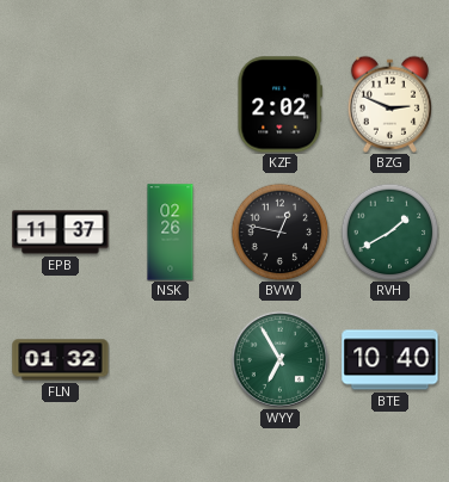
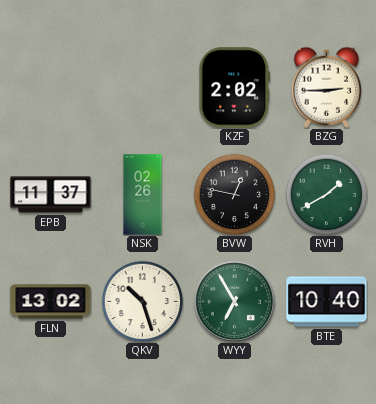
BZG: 2:49 -> 2:45
FLN: 01:32 -> 13:02
QKV: none -> 10:27
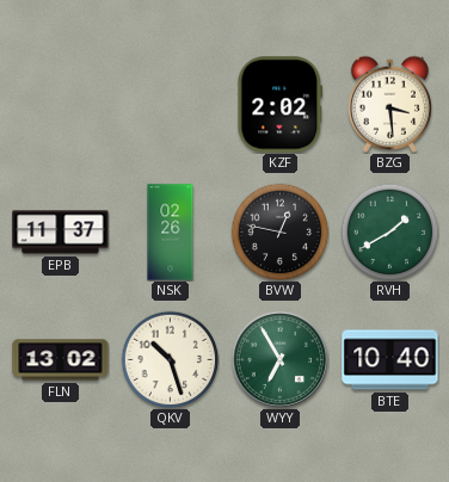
BZG: 2:45 -> 3:29
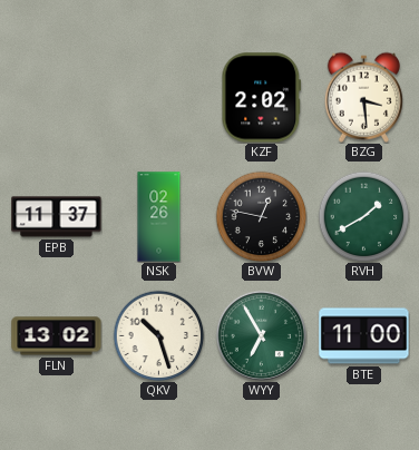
BTE: 10:40 -> 11:00
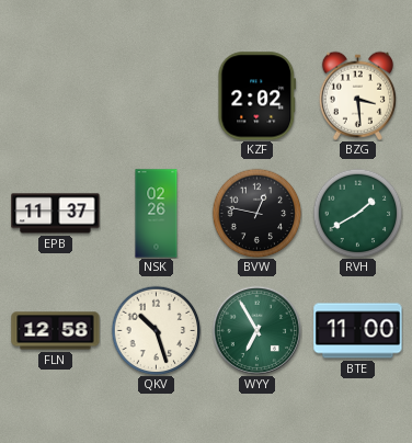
FLN: 13:02 -> 12:58
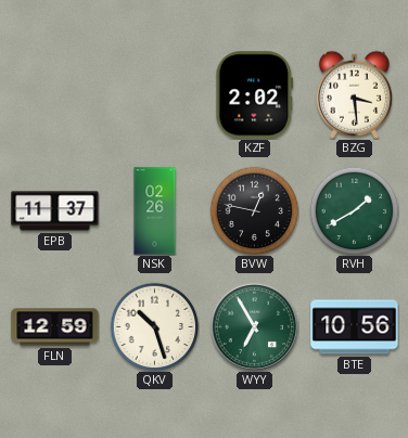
FLN: 12:58 -> 12:59
BTE: 11:00 -> 10:56
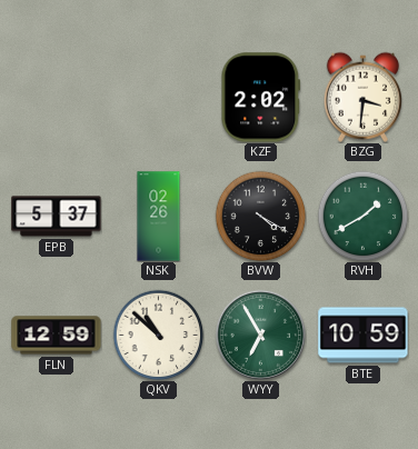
BZG: 3:29 -> 3:31
EPB: 11:37 -> 5:37
BVW: 12:47 -> 4:20
QKV: 10:27 -> 10:52
BTE: 10:56 -> 10:59
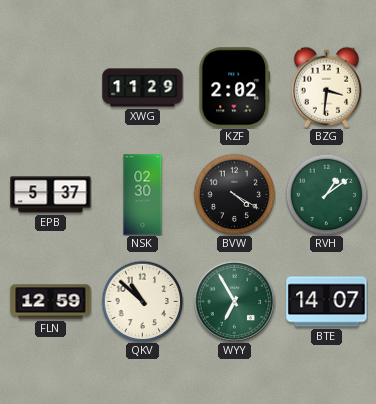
XWG: none -> 11:29
NSK: 02:26 -> 02:30
RVH: 1:40 -> 1:09
BTE: 10:59 -> 14:07
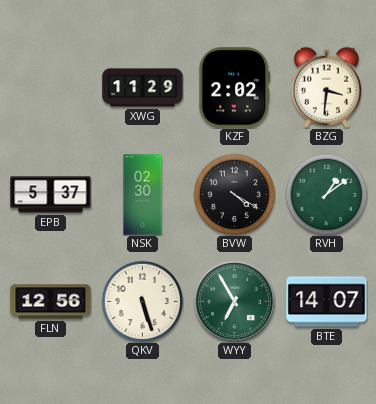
FLN: 12:59 -> 12:56
QKV: 10:52 -> 5:27
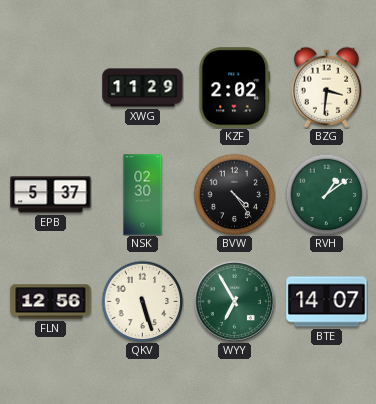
BVW: 4:20 -> 4:24
